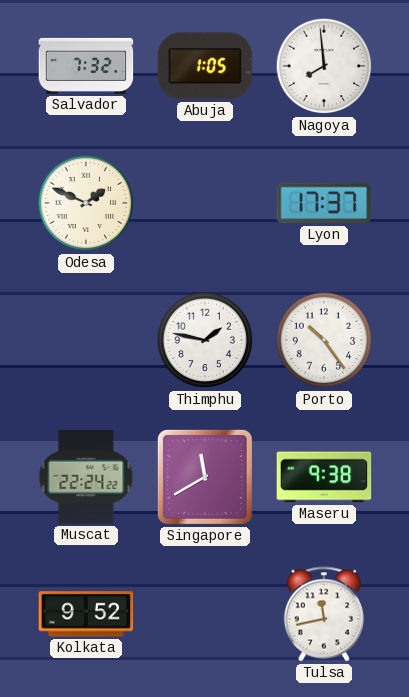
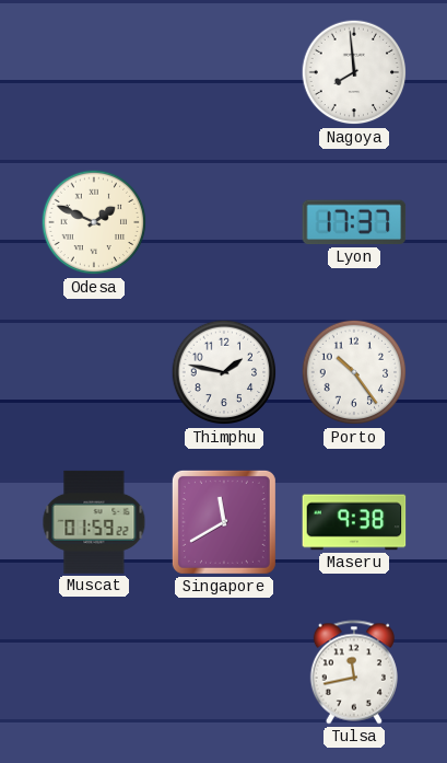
Salvador: 7:32 -> none
Abuja: 1:05 -> none
Muscat: 22:24 -> 01:59
Kolkata: 9:52 -> none
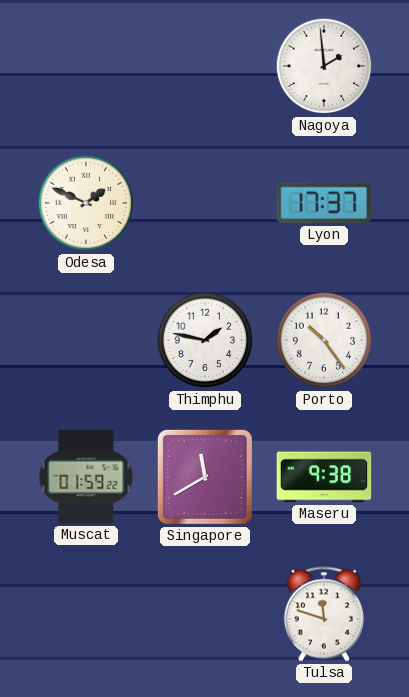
Nagoya: 7:59 -> 1:59
Tulsa: 11:43 -> 11:48
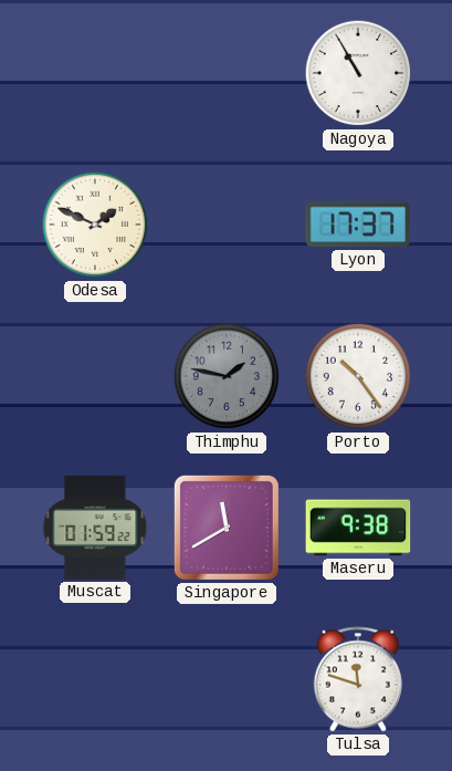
Nagoya: 1:59 -> 10:55
Thimphu dial: white -> grey
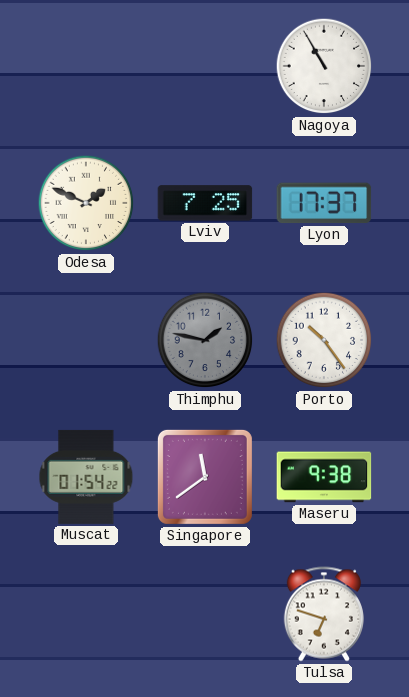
Lviv: none -> 7:25
Muscat: 01:59 -> 01:54
Singapore: 11:40 -> 11:39
Tulsa: 11:48 -> 6:48
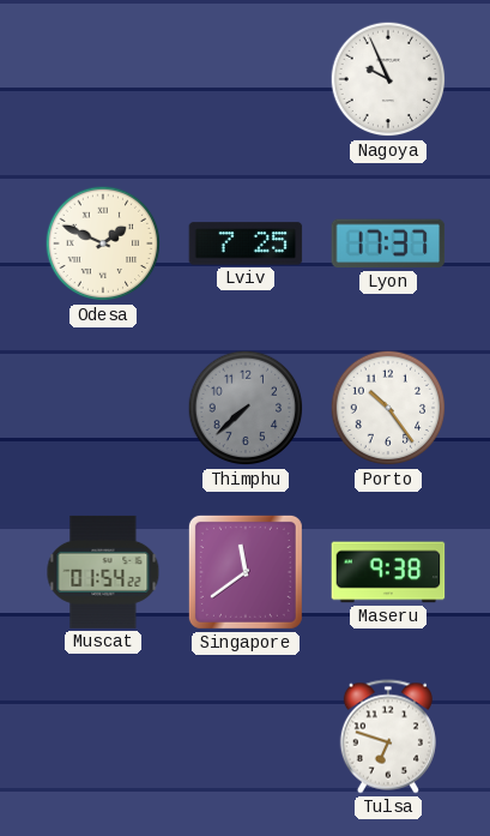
Nagoya: 10:55 -> 9:56
Thimphu: 1:47 -> 7:38
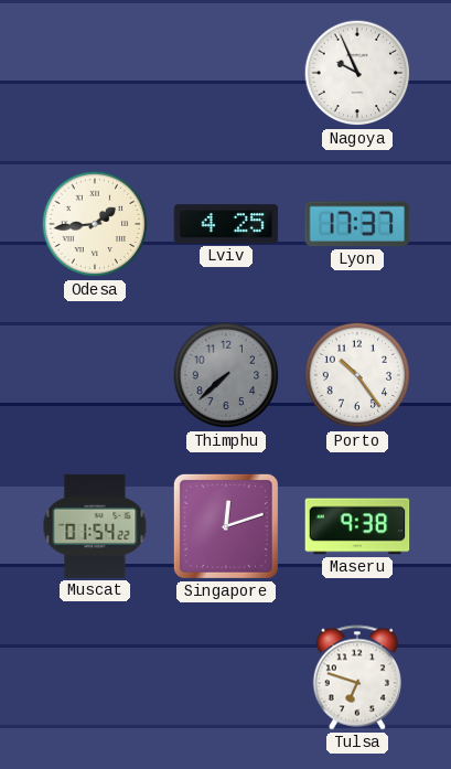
Odesa: 1:49 -> 1:44
Lviv: 7:25 -> 4:25
Singapore: 11:39 -> 12:12
